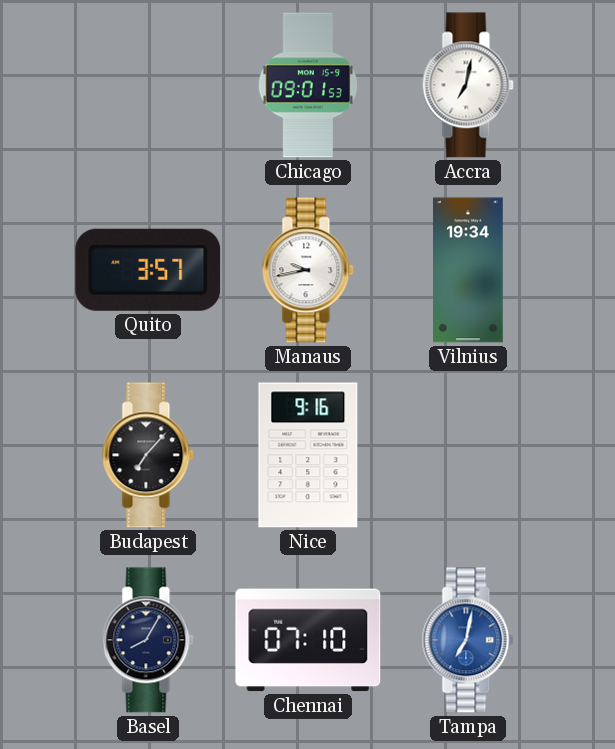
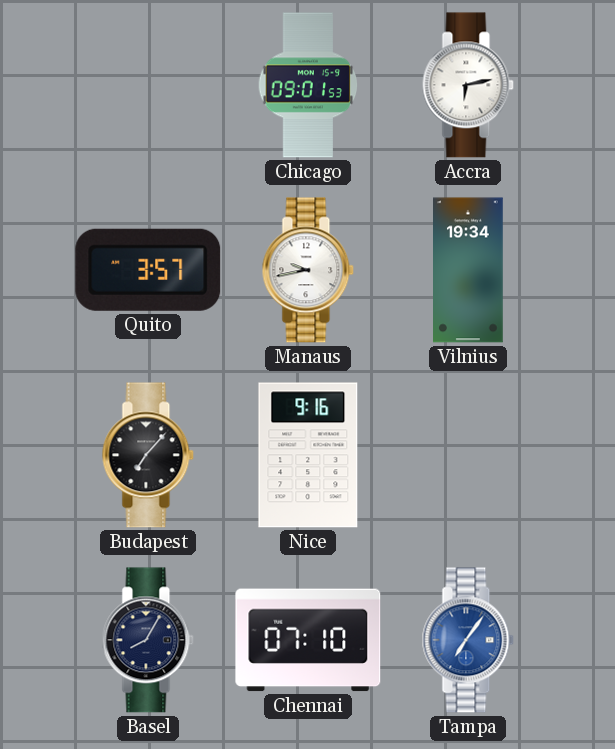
Accra: 7:02 -> 6:13
Tampa: 7:02 -> 7:06
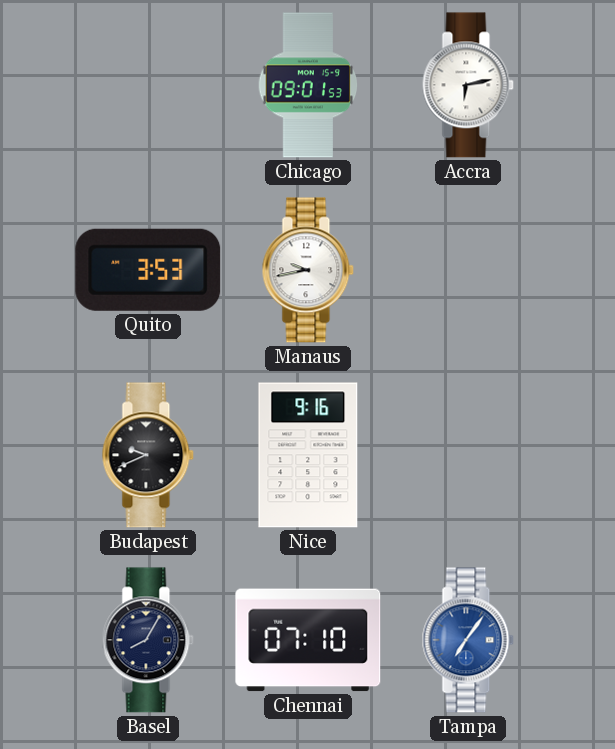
Quito: 3:57 -> 3:53
Vilnius: 19:34 -> none
Budapest: 7:07 -> 9:41
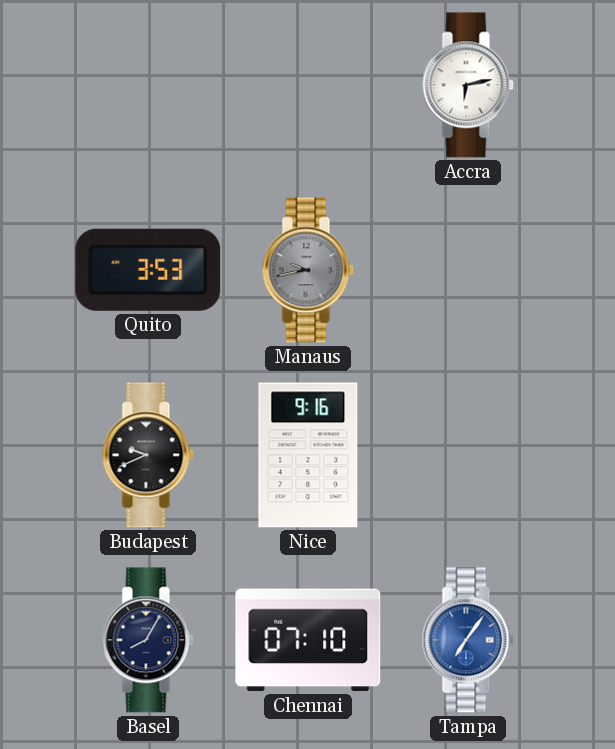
Chicago: 09:01 -> none
Manaus dial: white -> grey
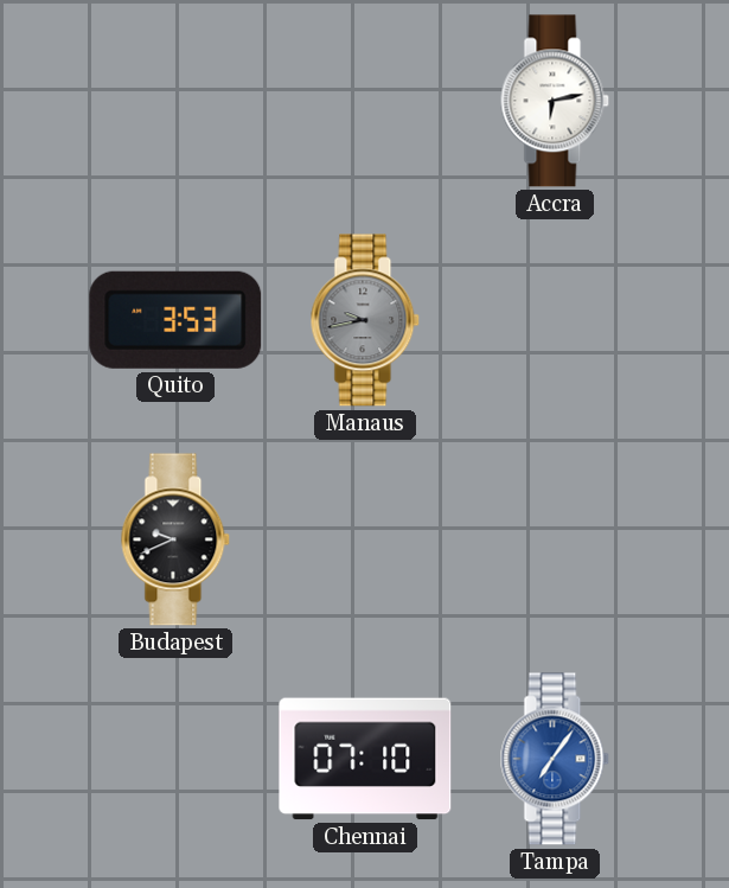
Nice: 9:16 -> none
Basel: 8:05 -> none
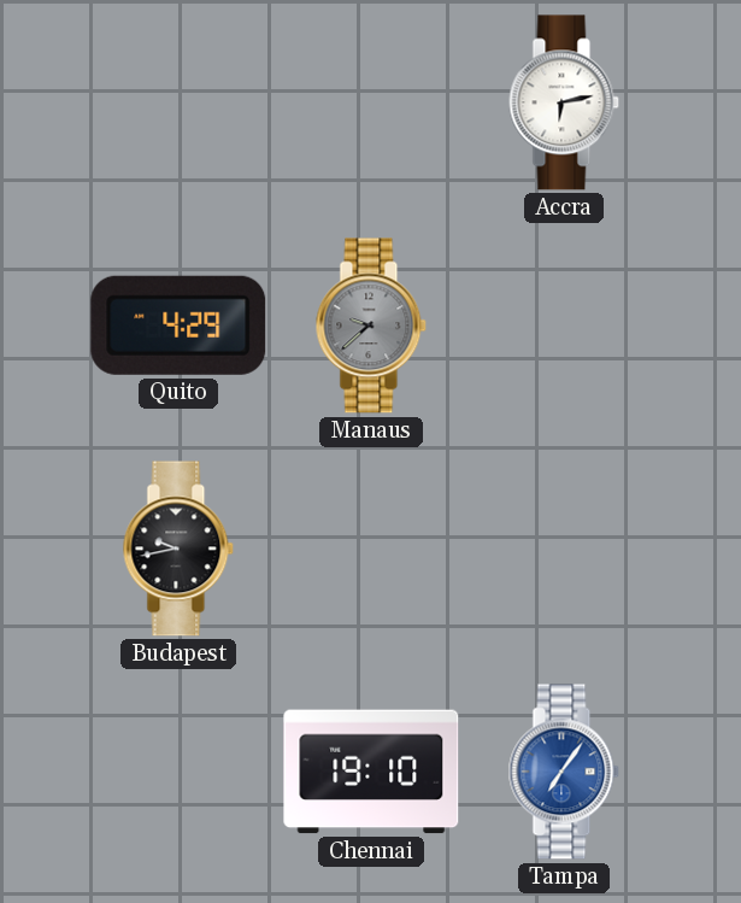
Quito: 3:53 -> 4:29
Manaus: 9:43 -> 9:38
Budapest: 9:41 -> 9:43
Chennai: 07:10 -> 19:10
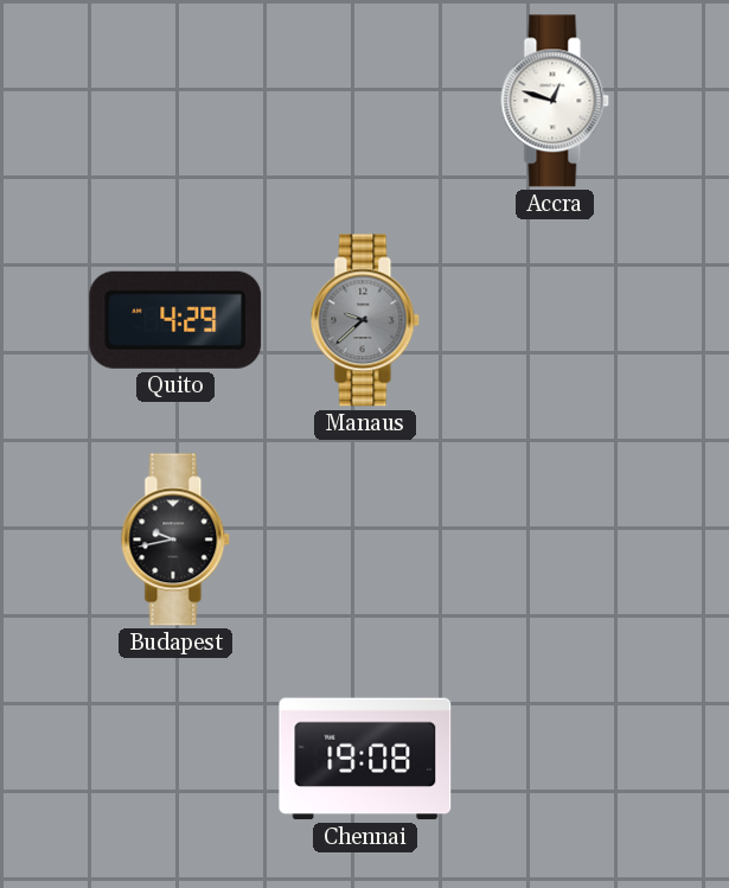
Accra: 6:13 -> 12:48
Chennai: 19:10 -> 19:08
Tampa: 7:06 -> none
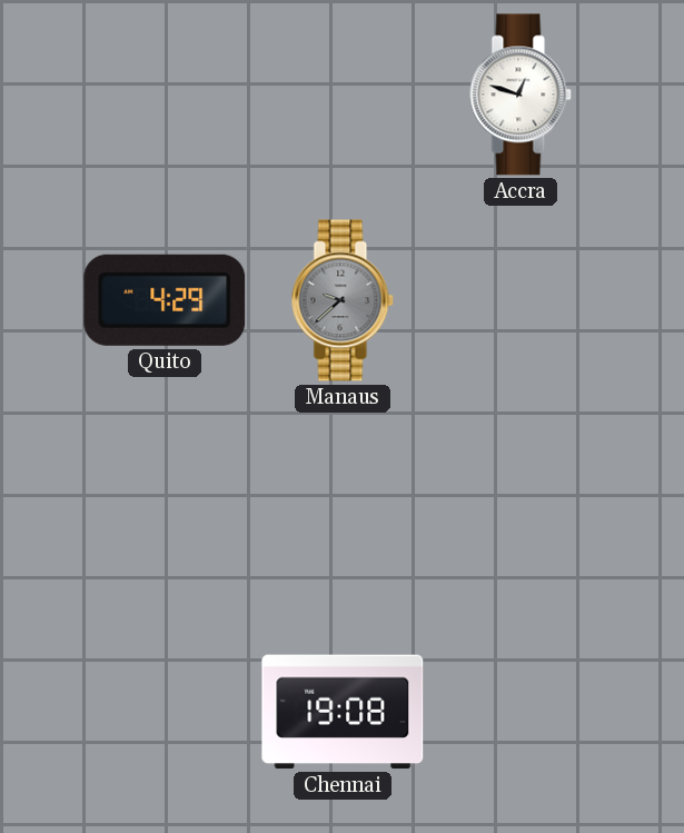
Budapest: 9:43 -> none
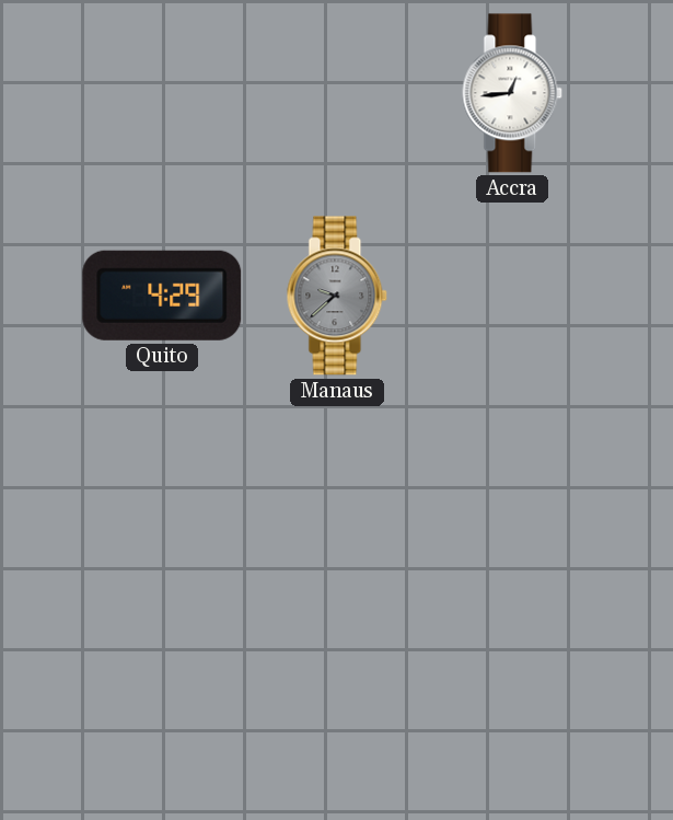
Accra: 12:48 -> 12:44
Chennai: 19:08 -> none
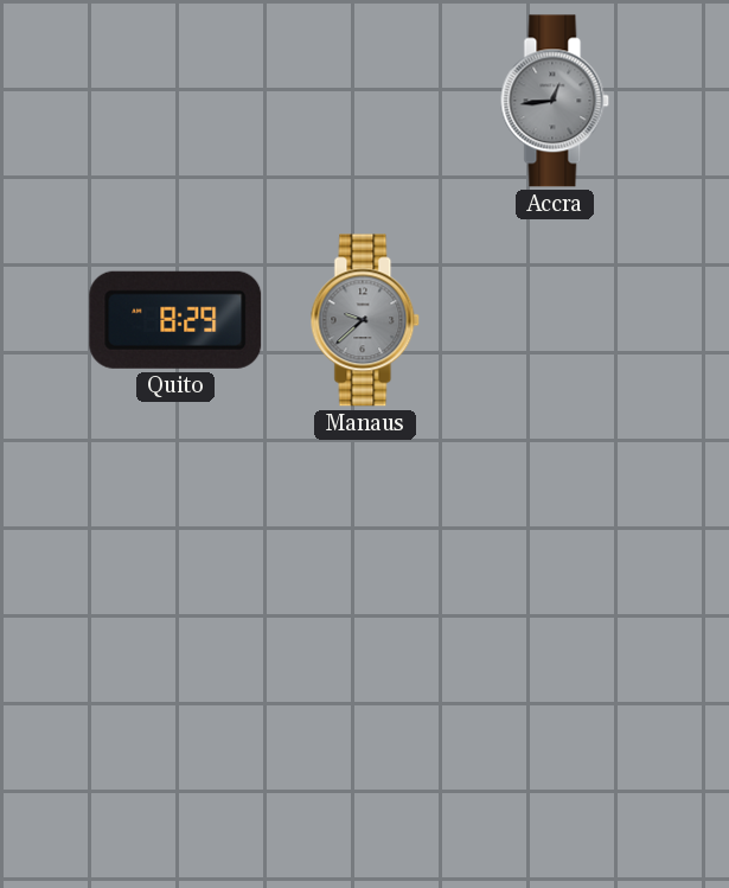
Accra dial: white -> grey
Quito: 4:29 -> 8:29
